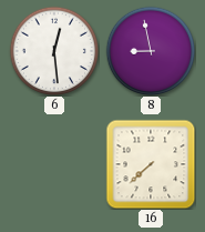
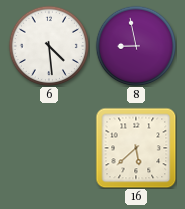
6: 12:29 -> 4:29
16: 7:38 -> 5:38
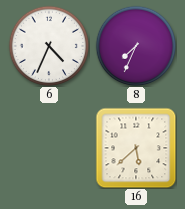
6: 4:29 -> 4:34
8: 8:58 -> 7:34
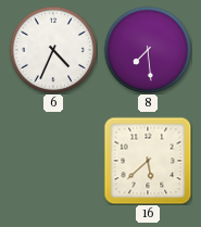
8: 7:34 -> 7:29
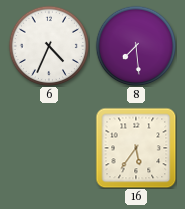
16: 5:38 -> 5:36
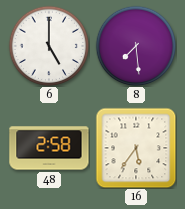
6: 4:34 -> 5:00
48: none -> 2:58
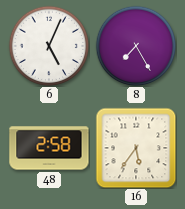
6: 5:00 -> 5:04
8: 7:29 -> 7:25
